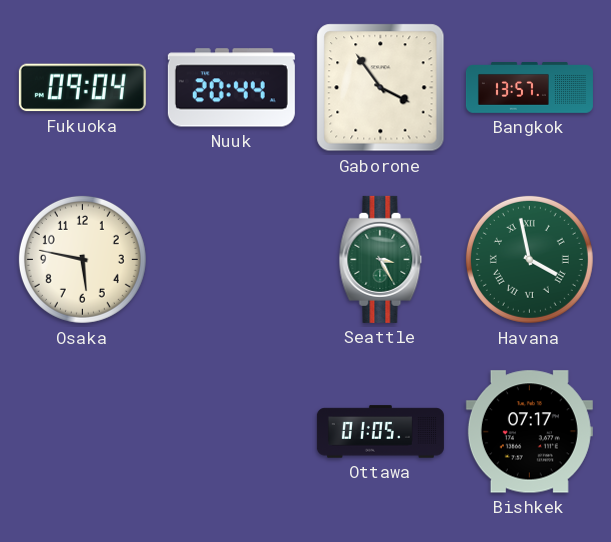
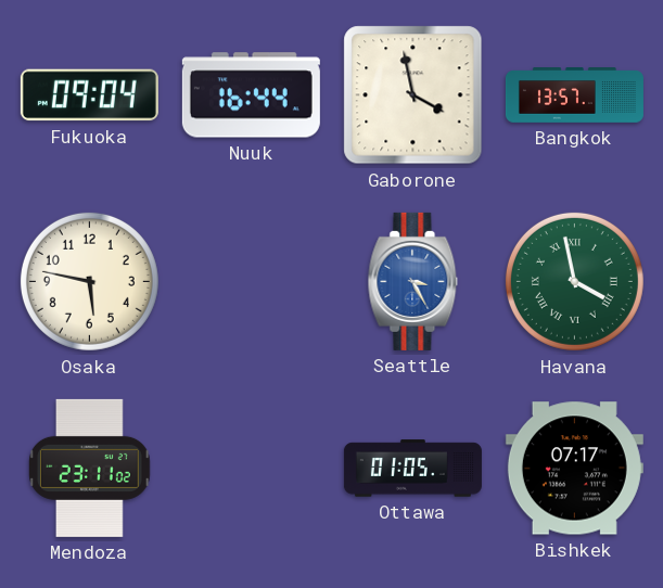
Nuuk: 20:44 -> 16:44
Gaborone: 3:54 -> 3:58
Seattle dial: green -> blue
Mendoza: none -> 23:11
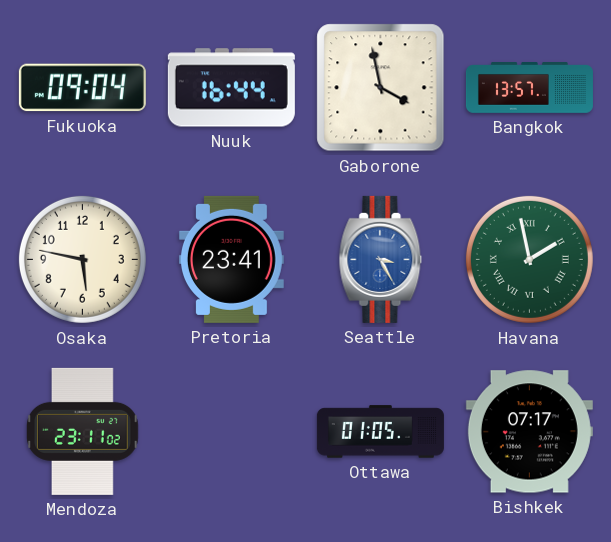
Pretoria: none -> 23:41
Havana: 3:58 -> 1:58
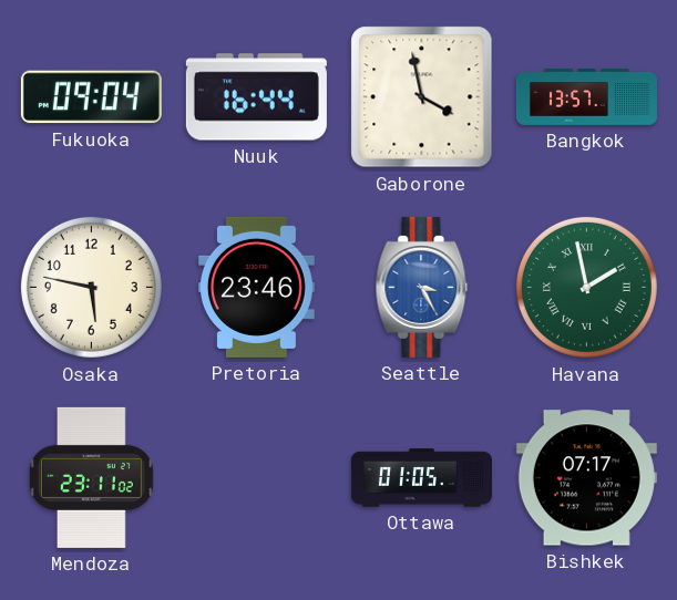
Pretoria: 23:41 -> 23:46
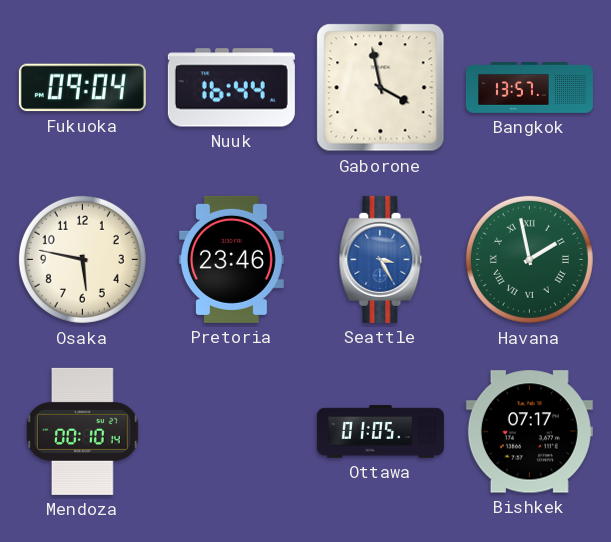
Mendoza: 23:11 -> 00:10
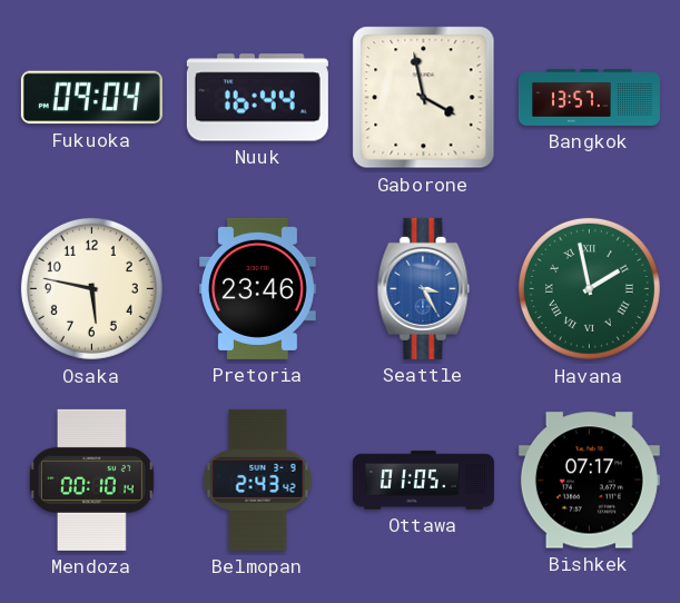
Belmopan: none -> 2:43
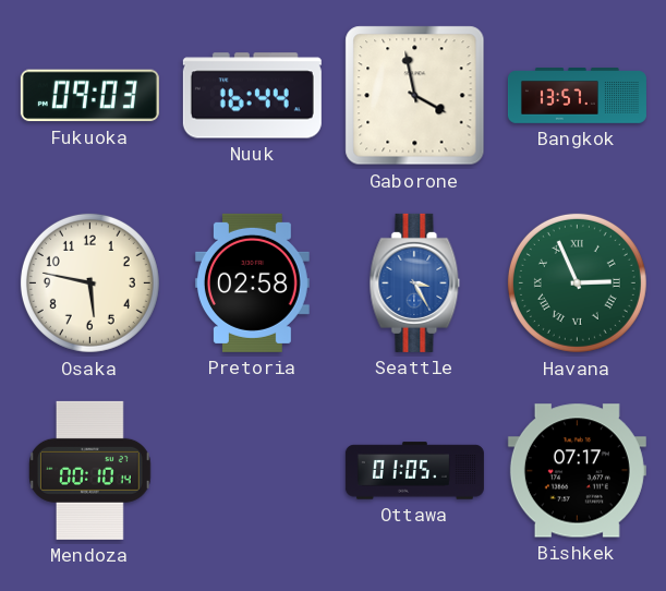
Fukuoka: 09:04 -> 09:03
Pretoria: 23:46 -> 02:58
Havana: 1:58 -> 2:56
Belmopan: 2:43 -> none
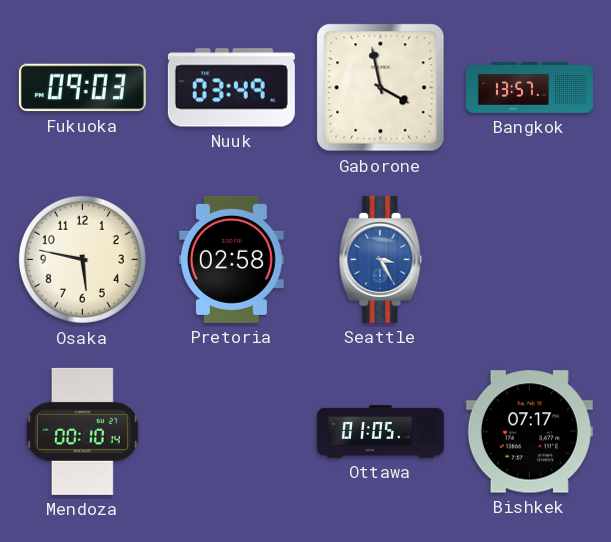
Nuuk: 16:44 -> 03:49
Havana: 2:56 -> none
